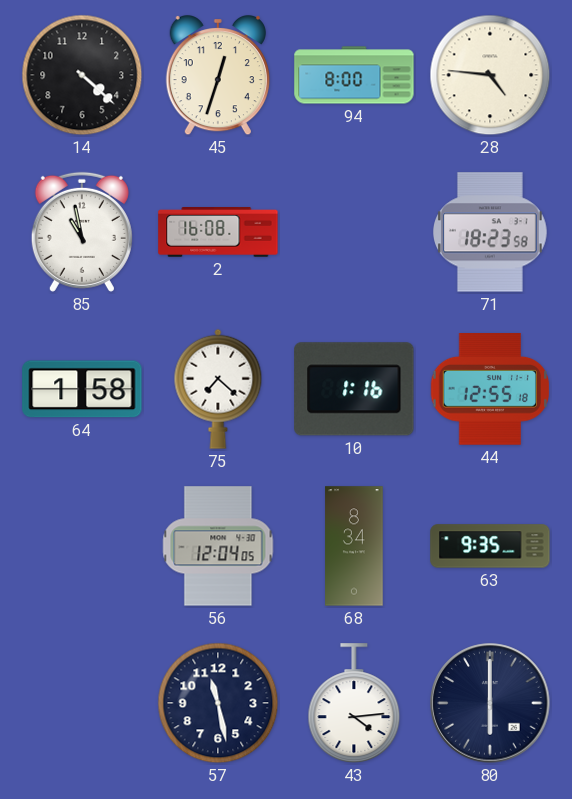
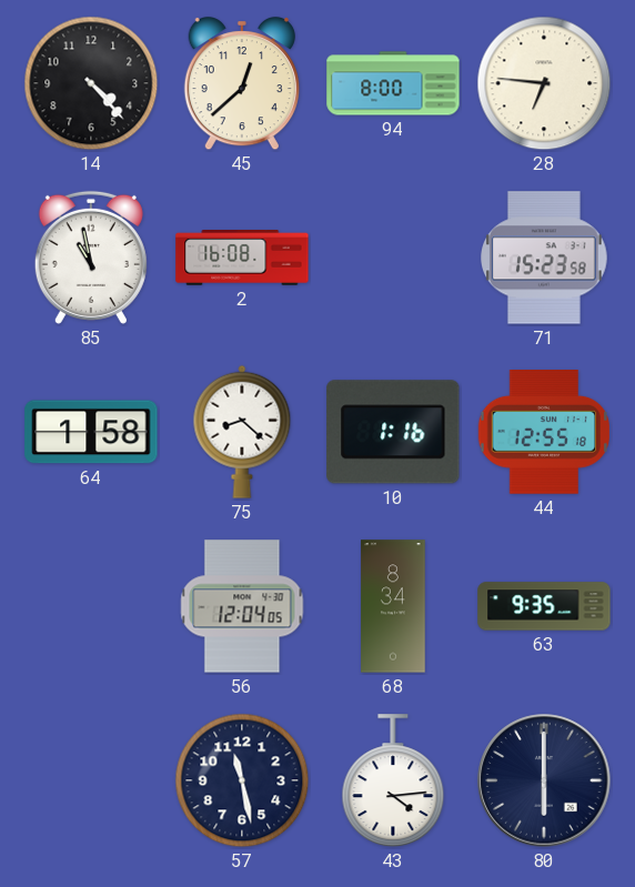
14: 4:22 -> 4:23
45: 12:33 -> 12:38
28: 4:46 -> 6:46
71: 18:23 -> 15:23
75: 7:22 -> 8:22
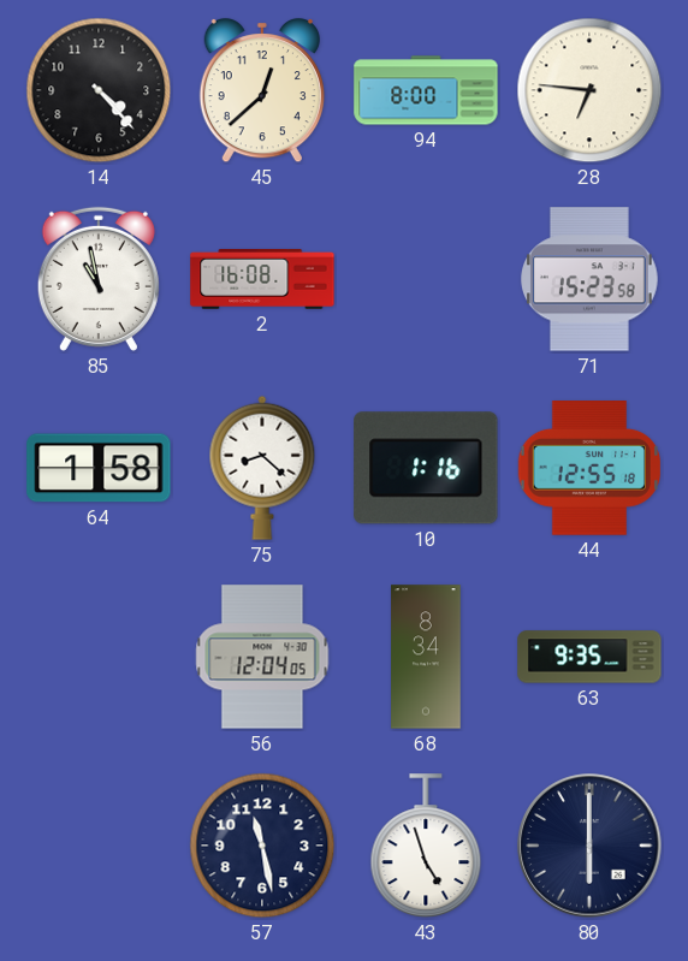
43: 4:14 -> 4:57
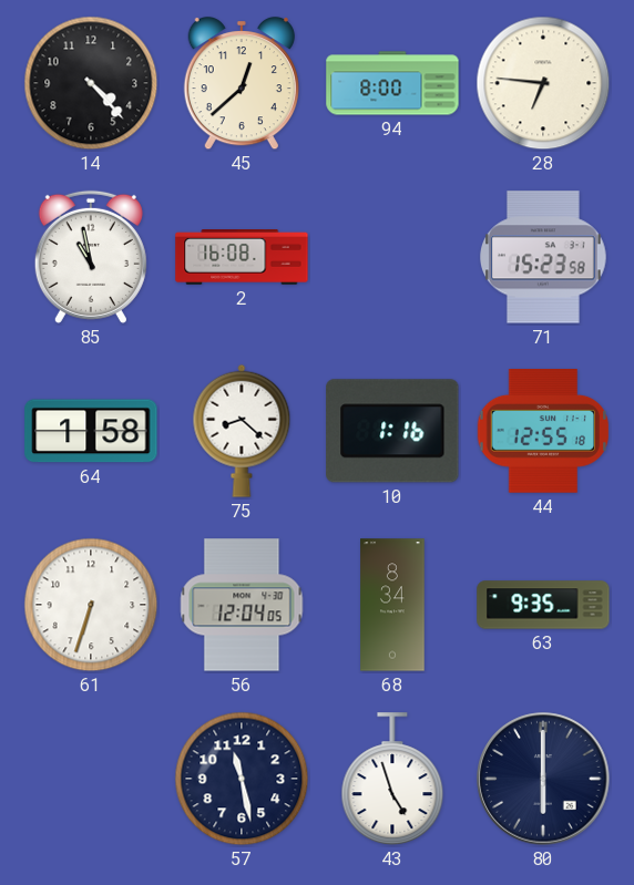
61: none -> 6:33
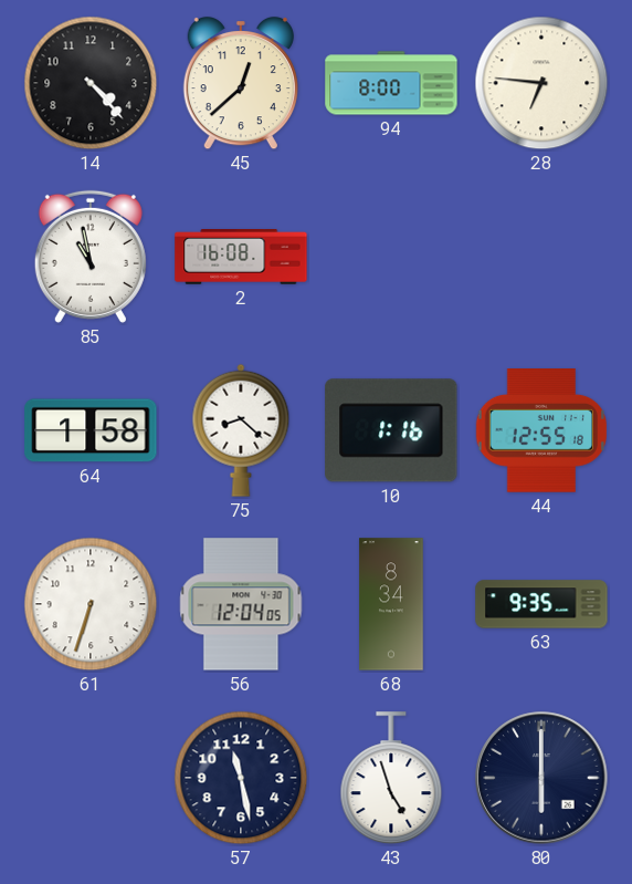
71: 15:23 -> none
